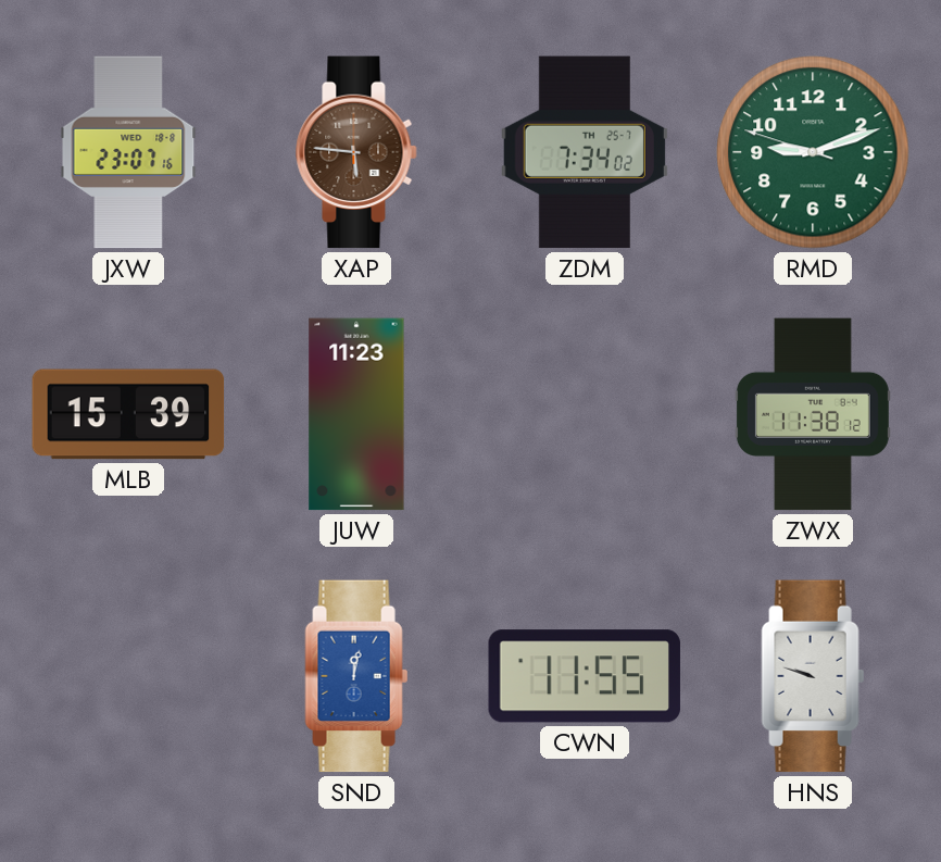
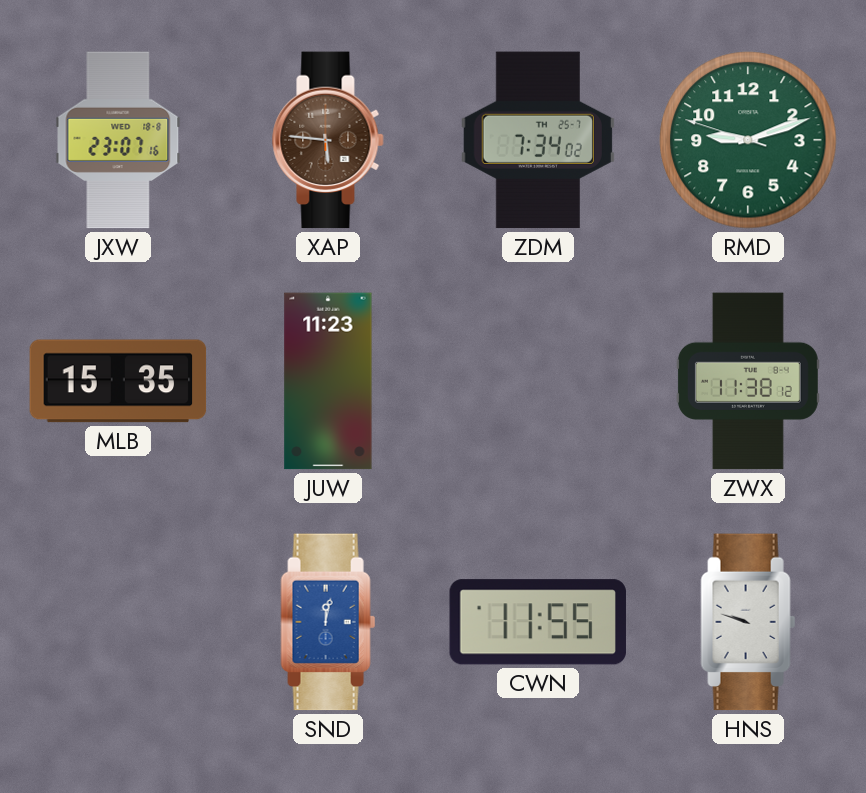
MLB: 15:39 -> 15:35
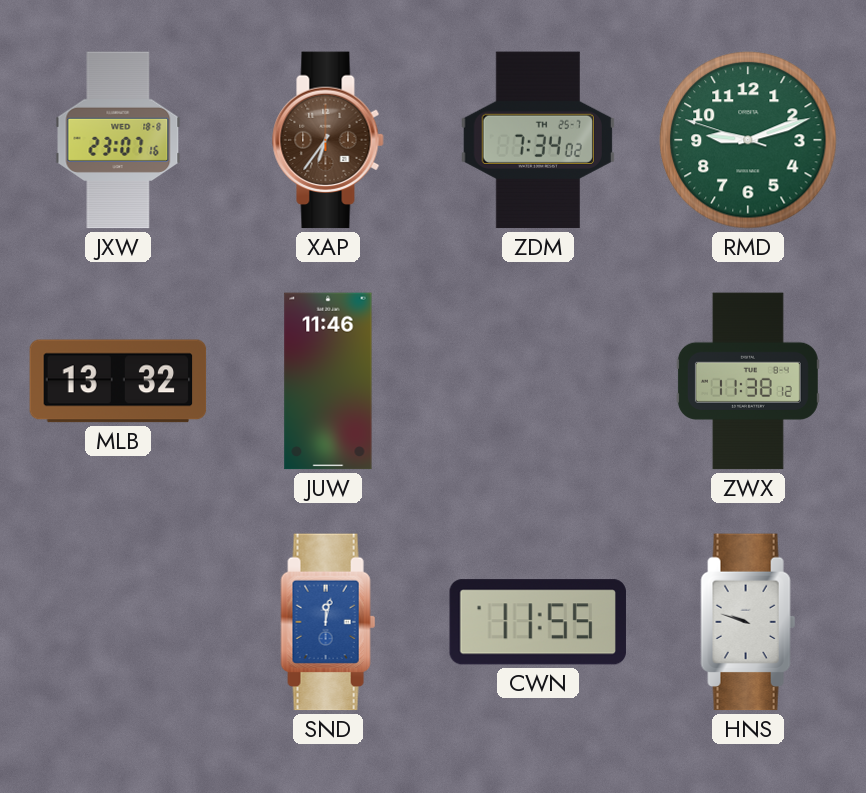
XAP: 5:46 -> 6:36
MLB: 15:35 -> 13:32
JUW: 11:23 -> 11:46
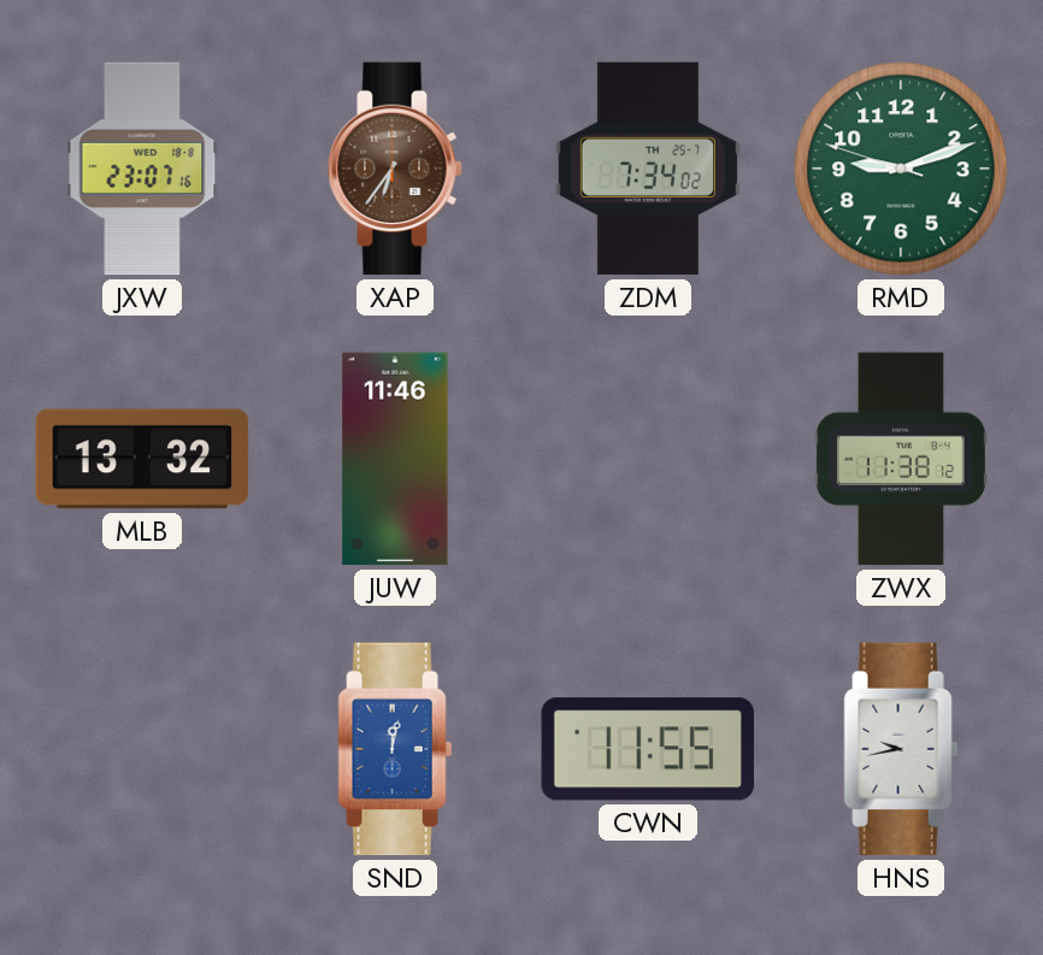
HNS: 9:48 -> 9:43
